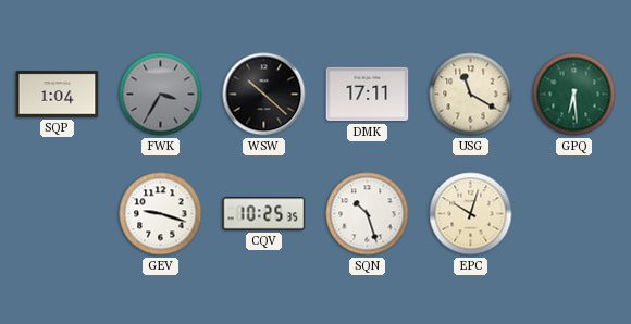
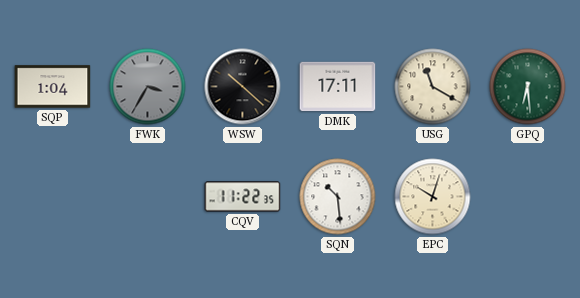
GEV: 9:18 -> none
CQV: 10:25 -> 11:22
SQN: 10:27 -> 10:29
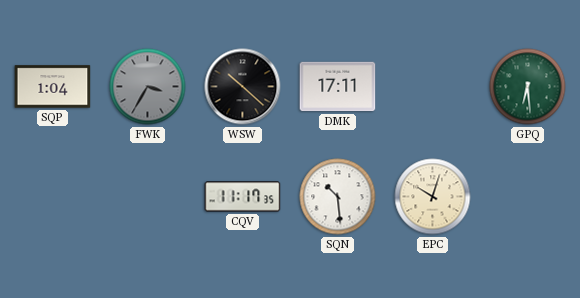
USG: 11:20 -> none
CQV: 11:22 -> 11:17
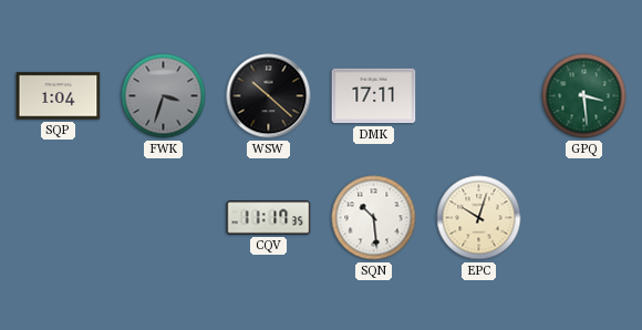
FWK: 3:35 -> 3:33
GPQ: 6:29 -> 3:29
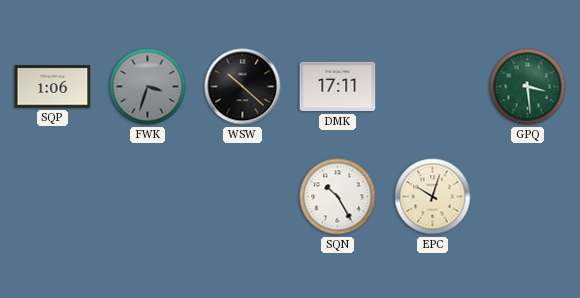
SQP: 1:04 -> 1:06
CQV: 11:17 -> none
SQN: 10:29 -> 10:25
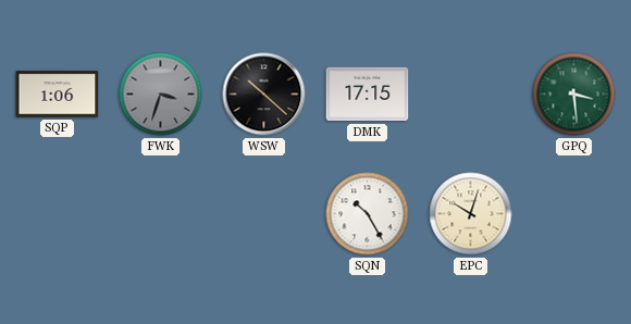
DMK: 17:11 -> 17:15
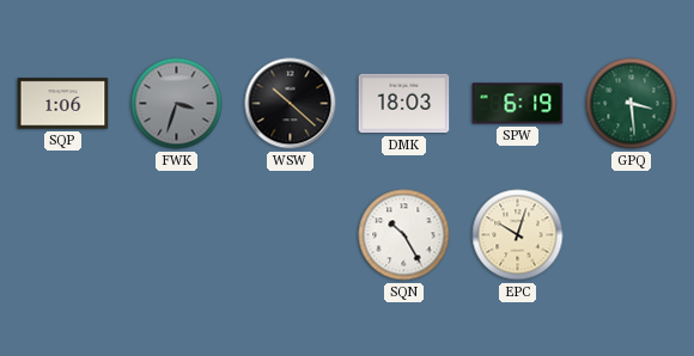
DMK: 17:15 -> 18:03
SPW: none -> 6:19
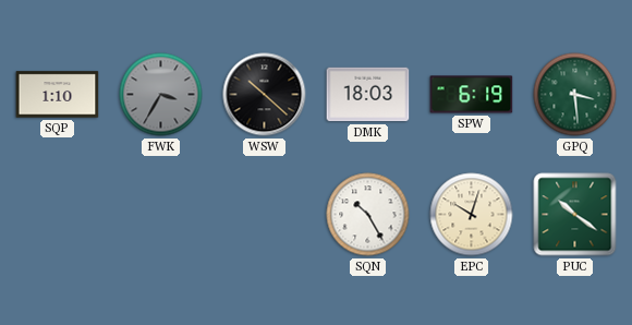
SQP: 1:06 -> 1:10
FWK: 3:33 -> 3:35
PUC: none -> 10:21
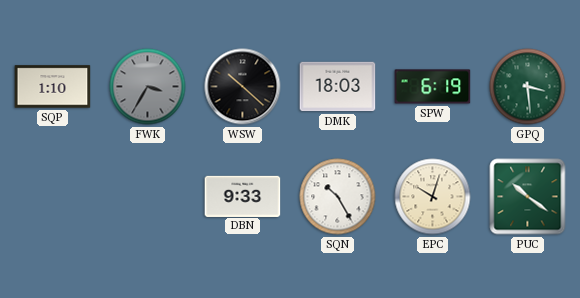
DBN: none -> 9:33
